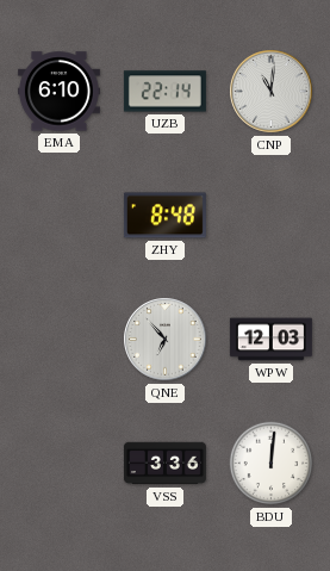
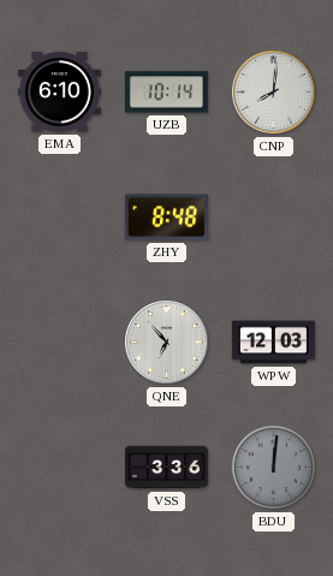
UZB: 22:14 -> 10:14
CNP: 11:01 -> 8:01
BDU dial: white -> grey
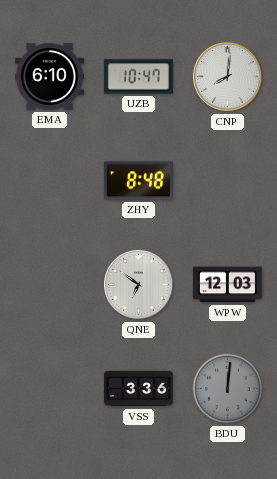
UZB: 10:14 -> 10:47
QNE: 6:53 -> 6:51
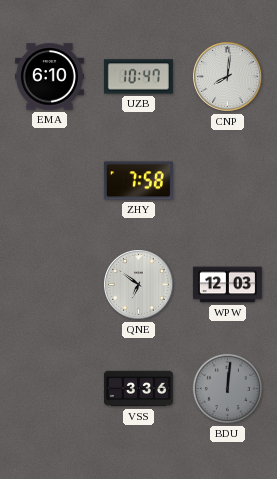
ZHY: 8:48 -> 7:58
